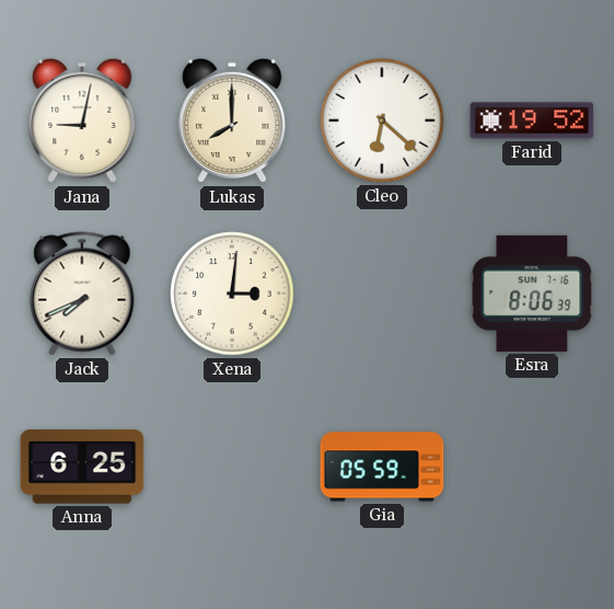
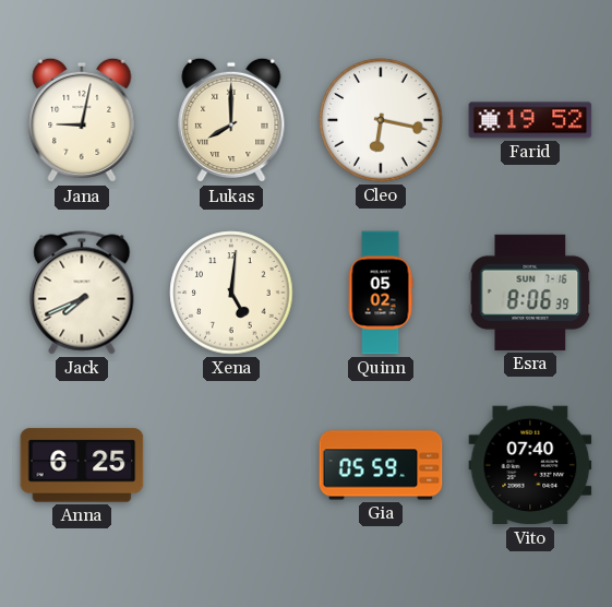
Cleo: 6:22 -> 6:17
Xena: 3:01 -> 5:01
Quinn: none -> 05:02
Vito: none -> 07:40
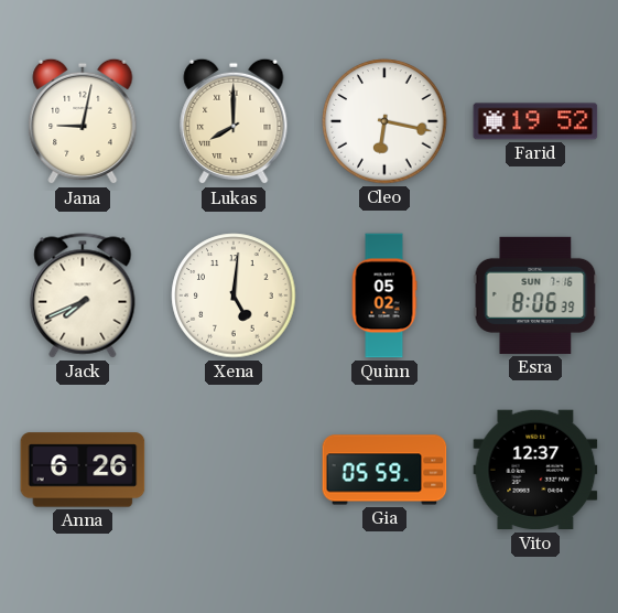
Anna: 6:25 -> 6:26
Vito: 07:40 -> 12:37
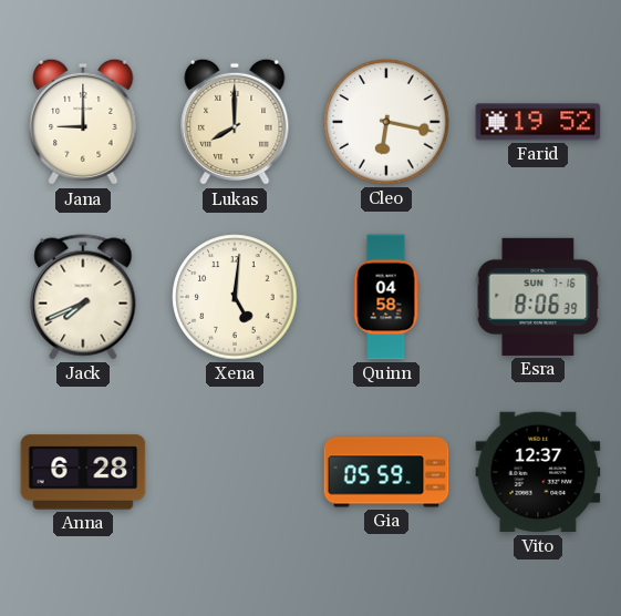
Jana: 9:02 -> 9:00
Quinn: 05:02 -> 04:58
Anna: 6:26 -> 6:28
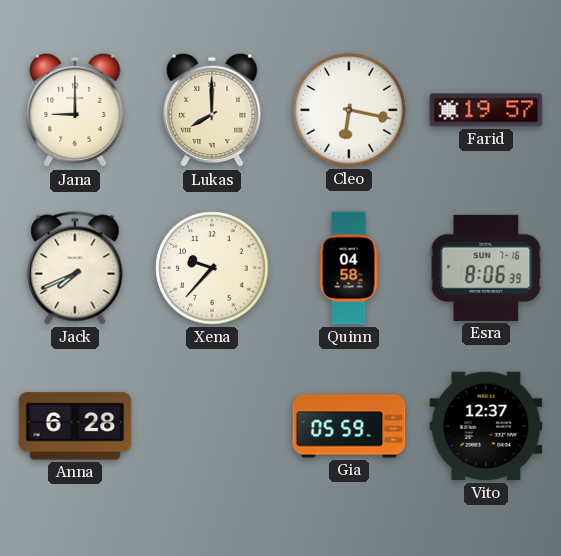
Farid: 19:52 -> 19:57
Xena: 5:01 -> 9:37
